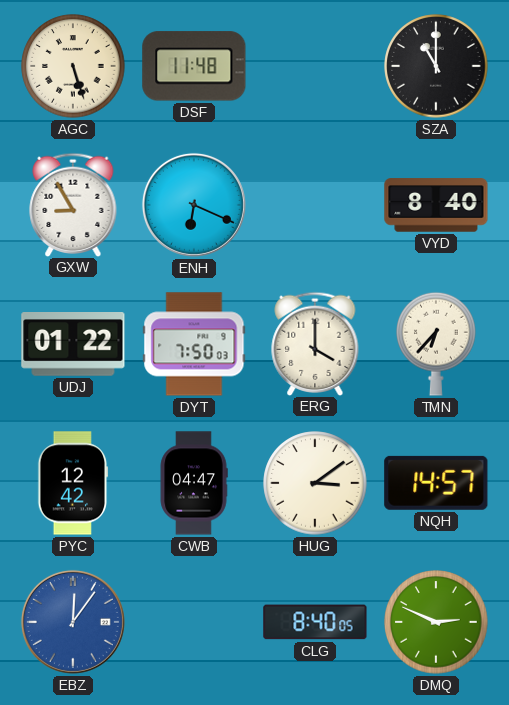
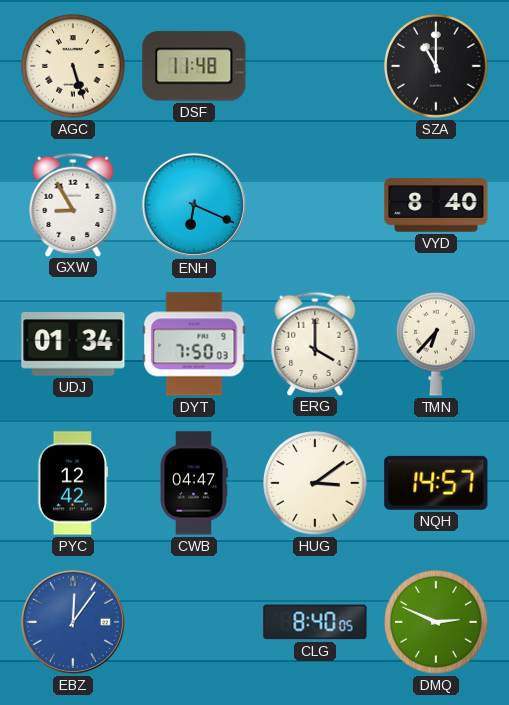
UDJ: 01:22 -> 01:34
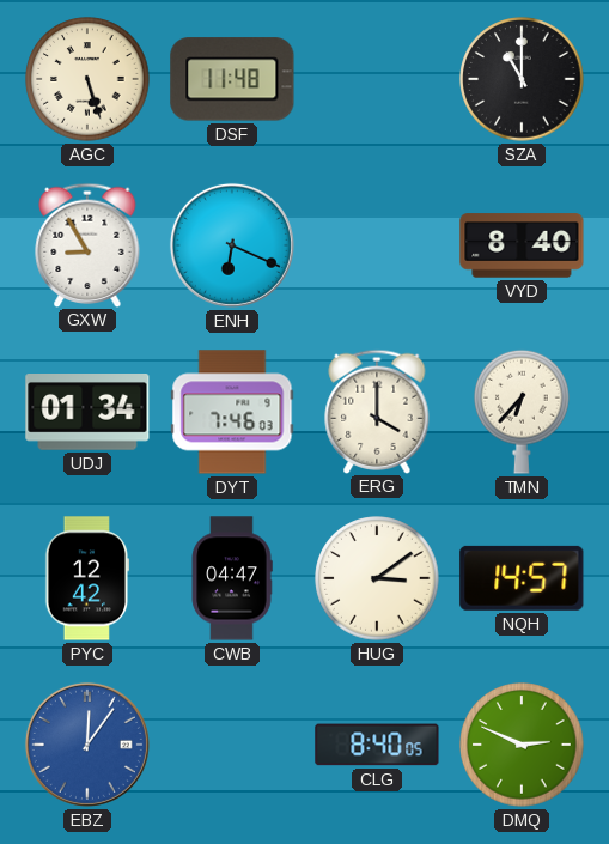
DYT: 7:50 -> 7:46
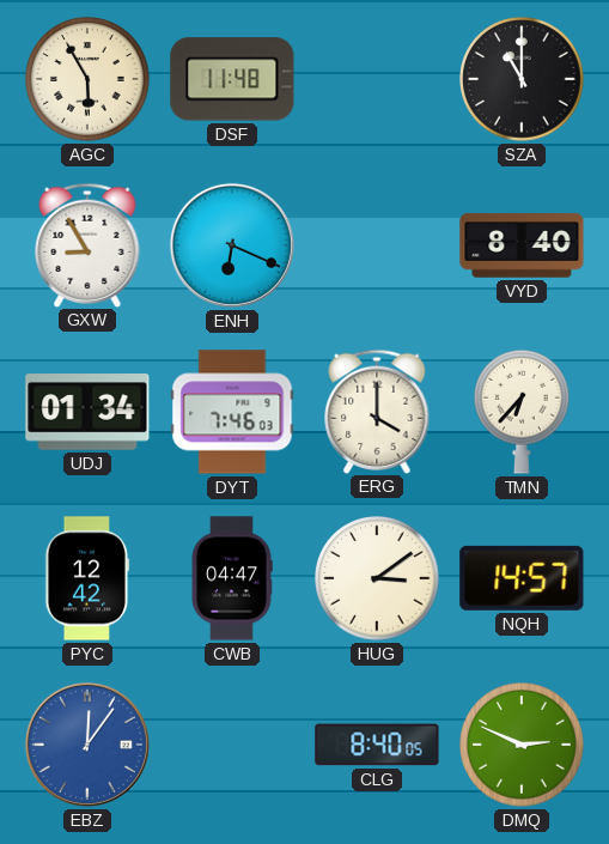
AGC: 5:27 -> 5:55
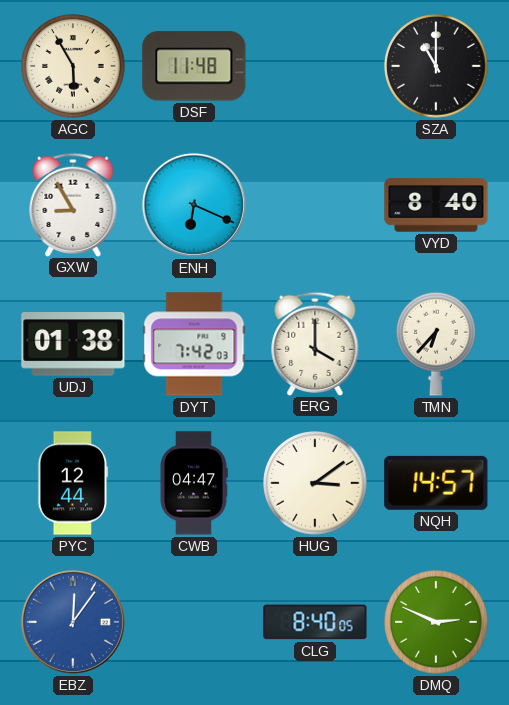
UDJ: 01:34 -> 01:38
DYT: 7:46 -> 7:42
PYC: 12:42 -> 12:44
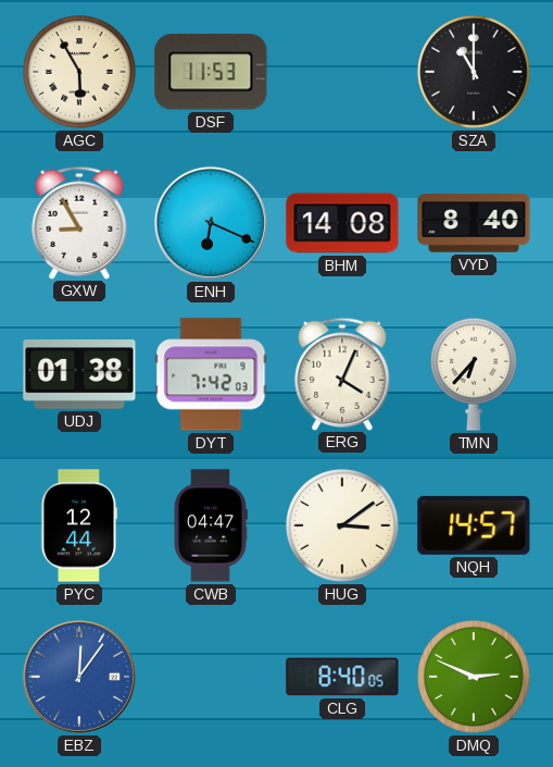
DSF: 11:48 -> 11:53
BHM: none -> 14:08
ERG: 4:00 -> 4:04
